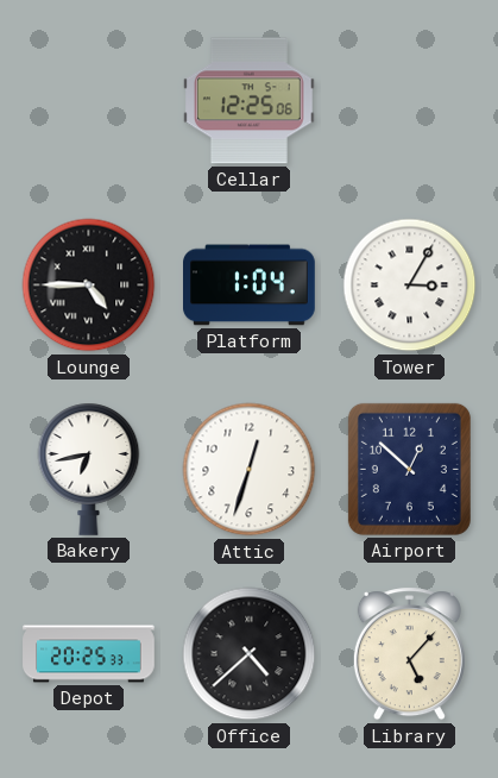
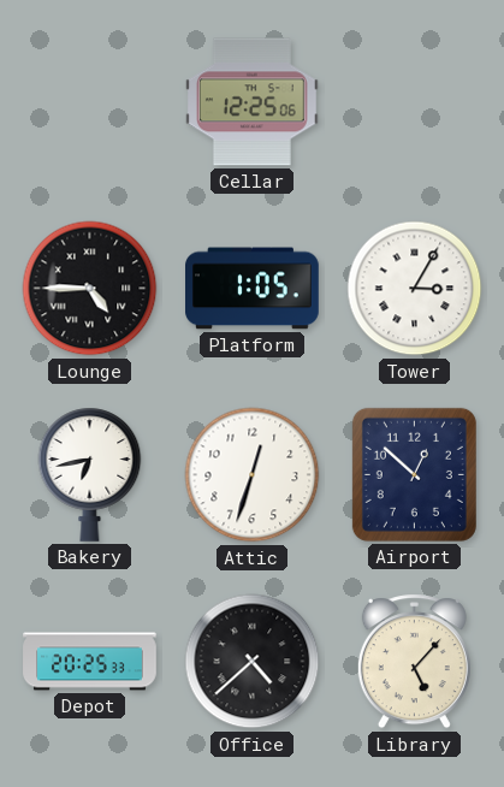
Platform: 1:04 -> 1:05
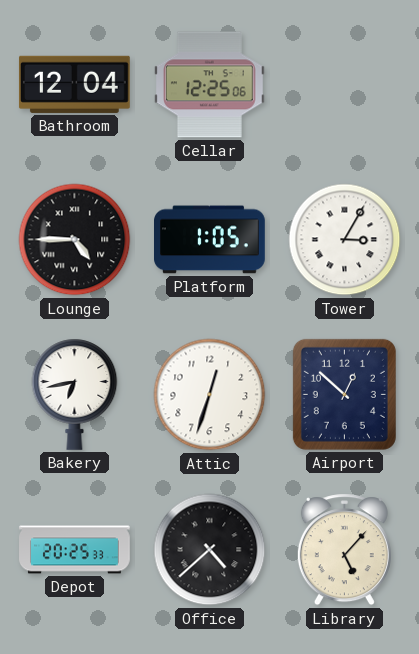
Bathroom: none -> 12:04
